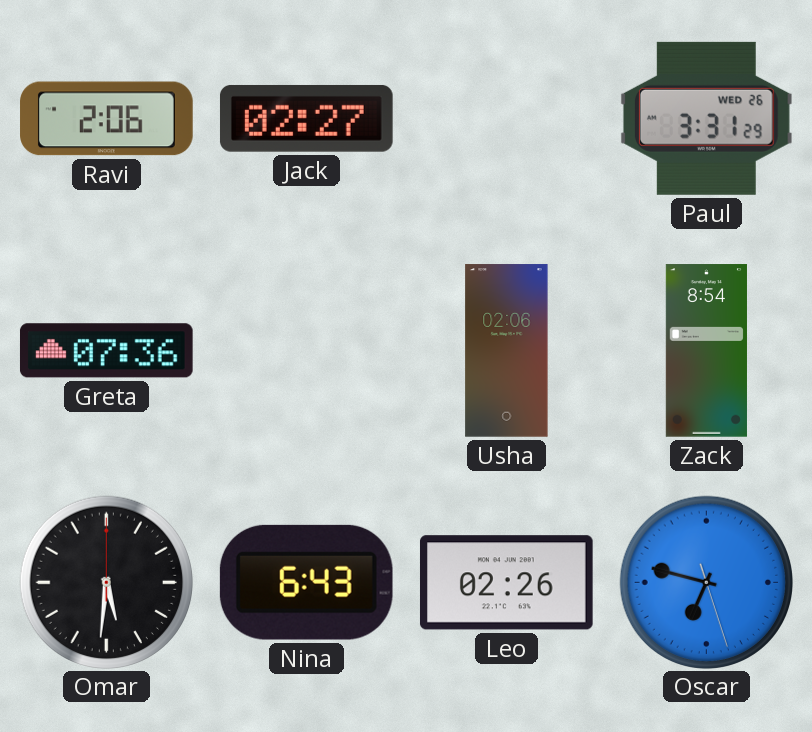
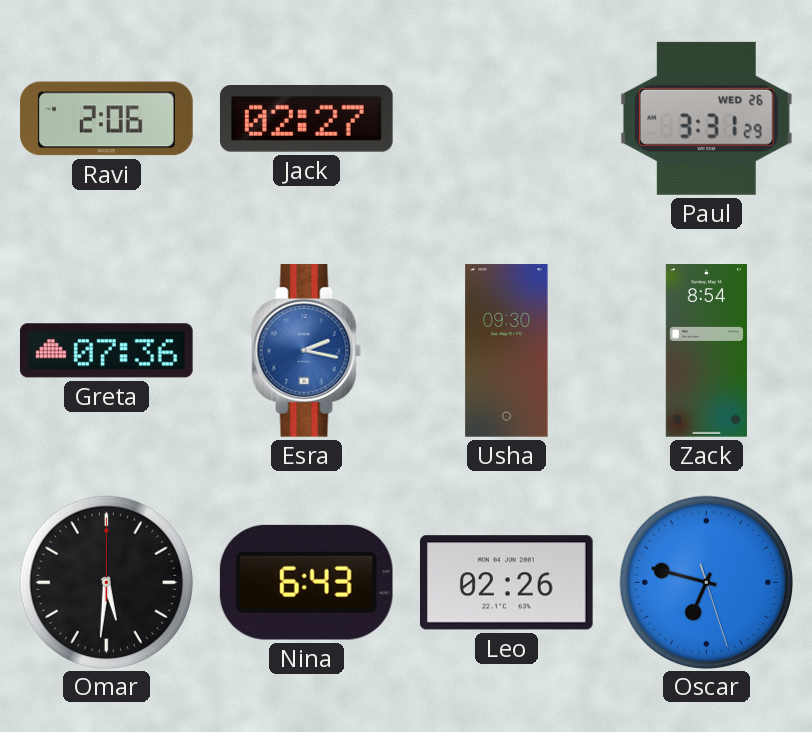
Esra: none -> 2:17
Usha: 02:06 -> 09:30
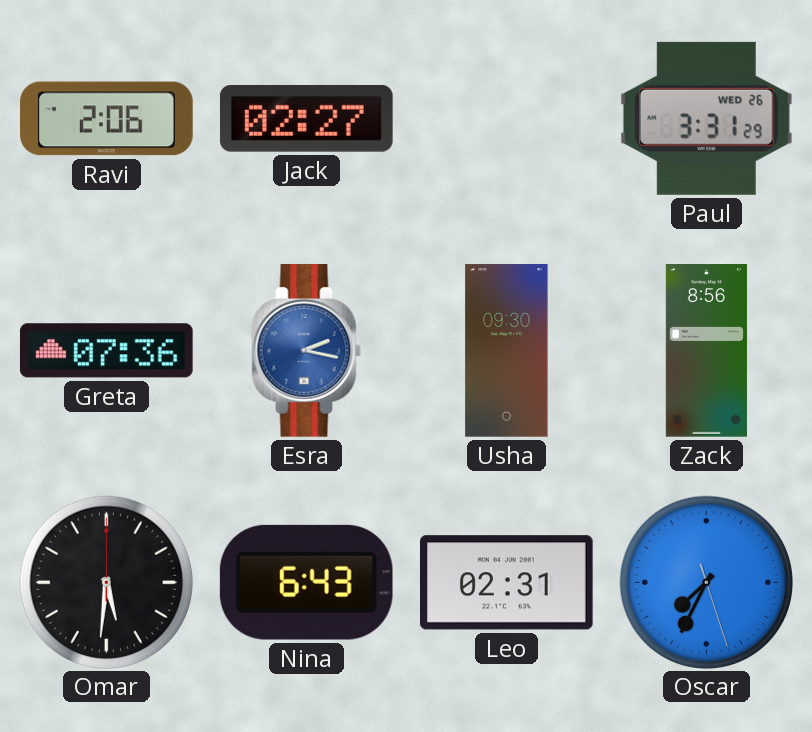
Zack: 8:54 -> 8:56
Leo: 02:26 -> 02:31
Oscar: 6:47 -> 7:34
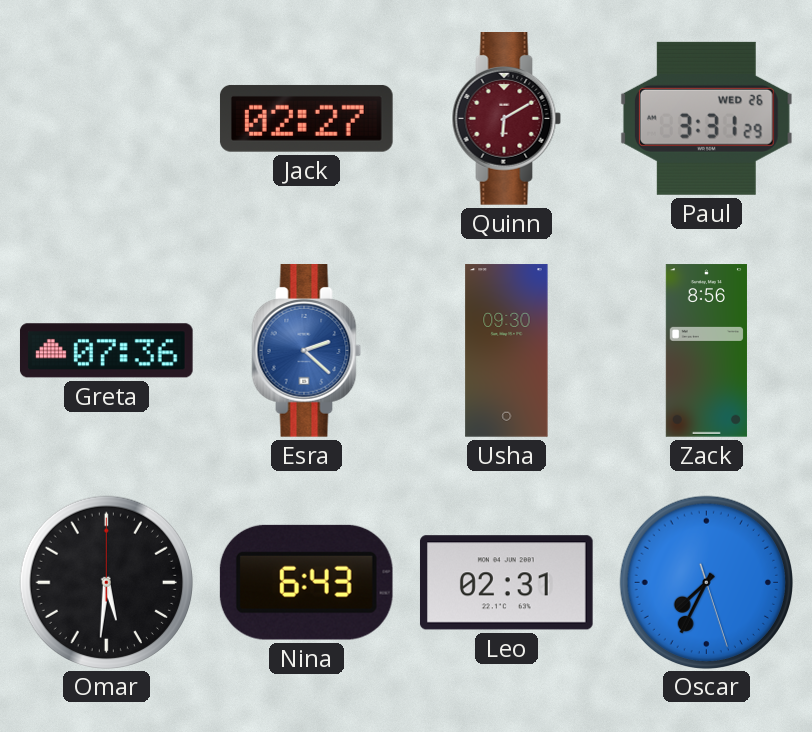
Ravi: 2:06 -> none
Quinn: none -> 6:10
Esra: 2:17 -> 2:22
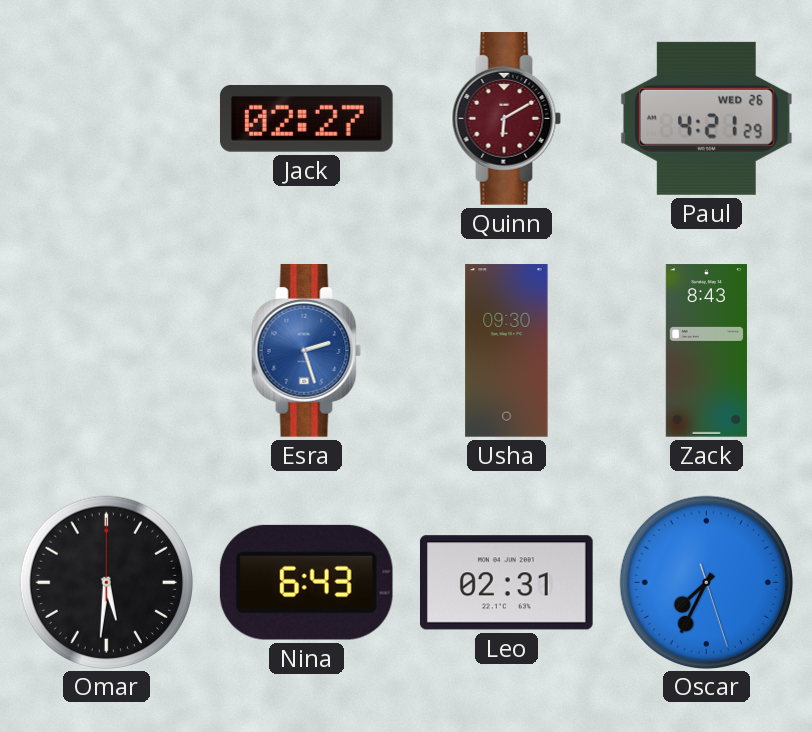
Paul: 3:31 -> 4:21
Greta: 07:36 -> none
Esra: 2:22 -> 2:27
Zack: 8:56 -> 8:43
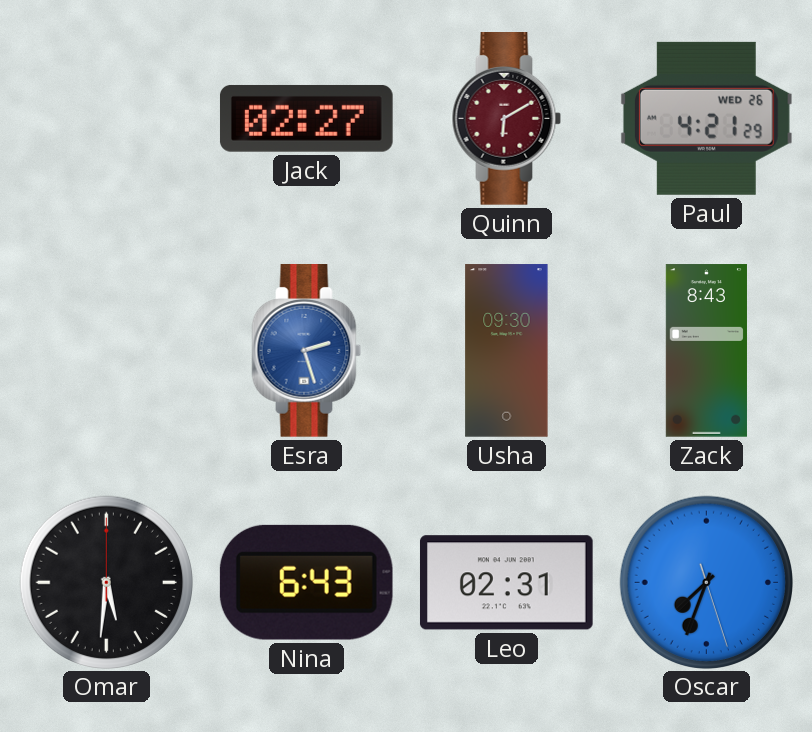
Oscar: 7:34 -> 7:33
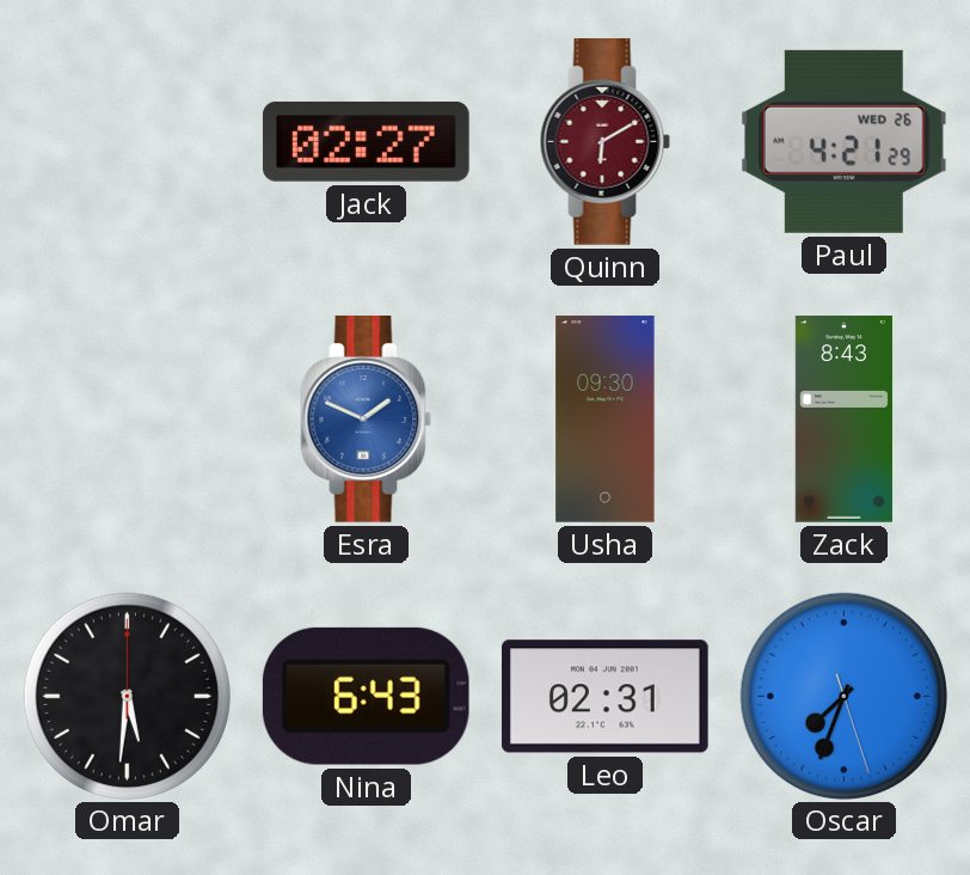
Esra: 2:27 -> 1:49
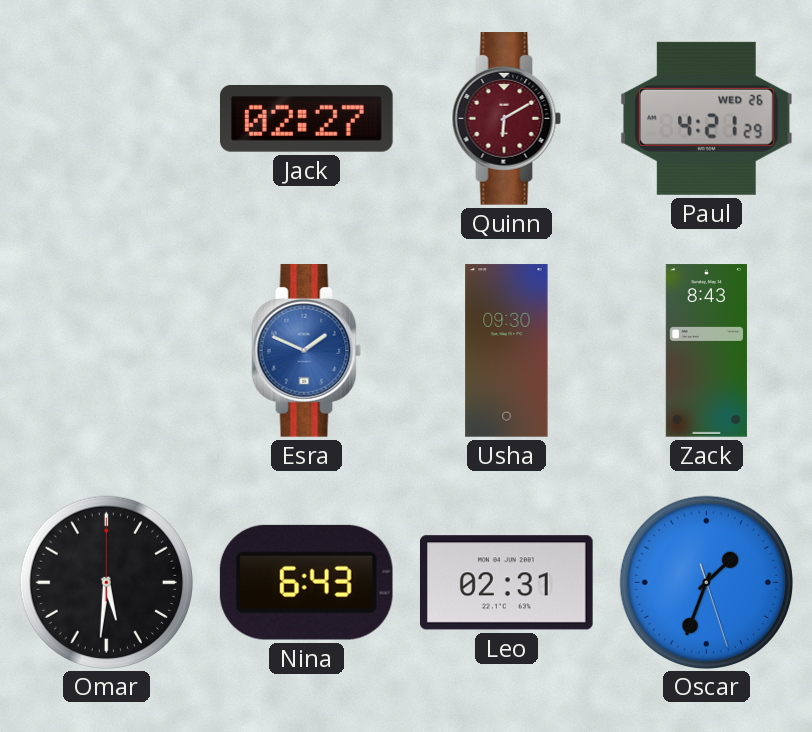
Oscar: 7:33 -> 1:33
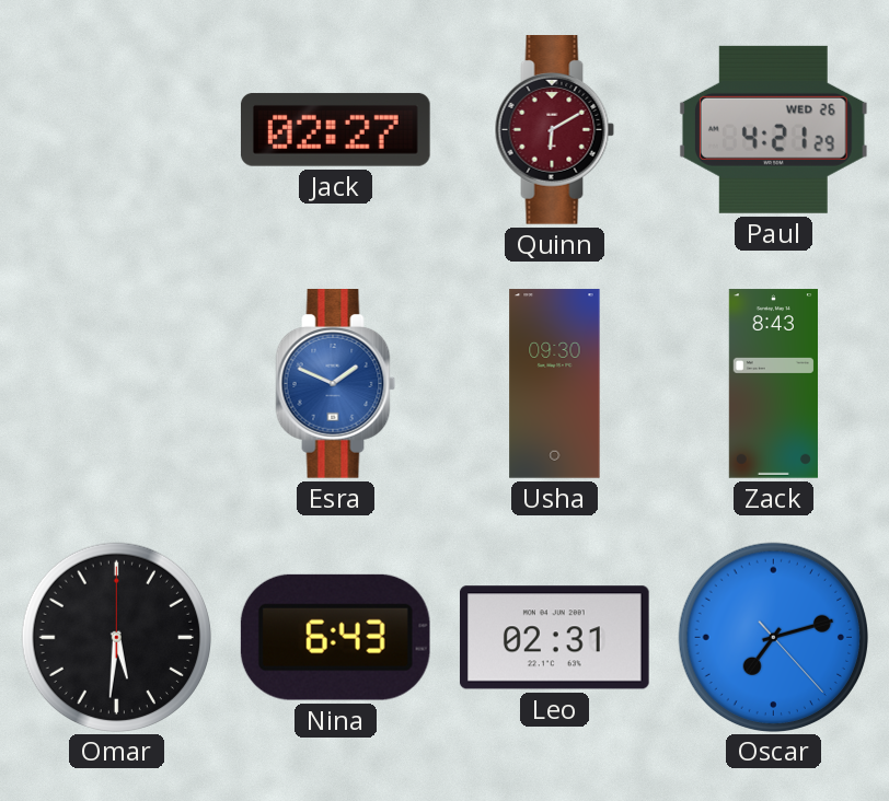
Oscar: 1:33 -> 7:12
